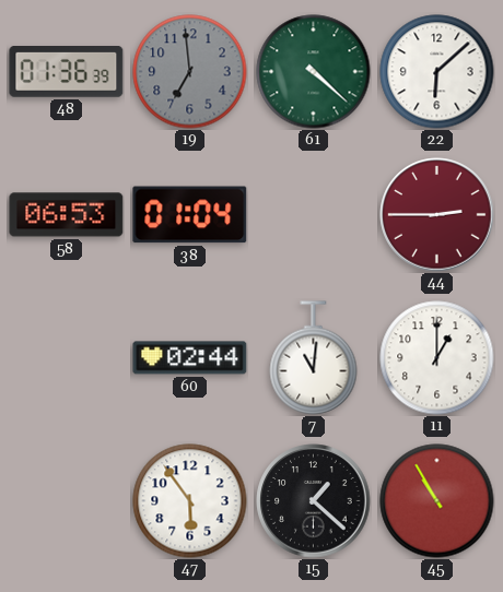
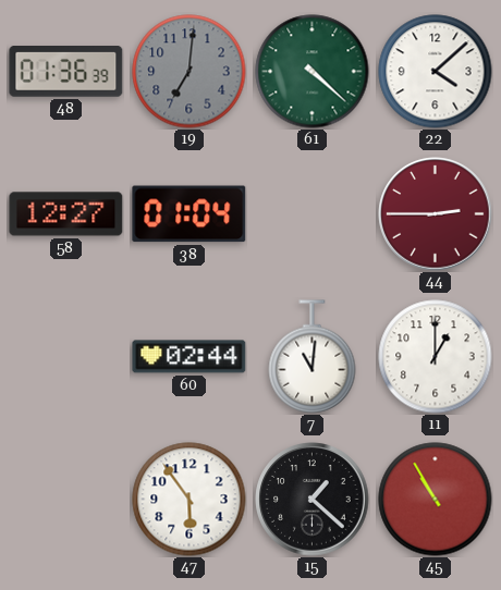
19: 6:59 -> 7:01
22: 6:08 -> 4:08
58: 06:53 -> 12:27
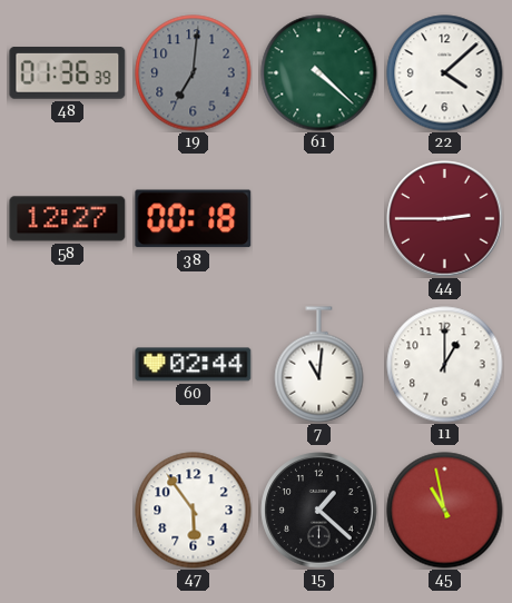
38: 01:04 -> 00:18
45: 10:55 -> 10:58
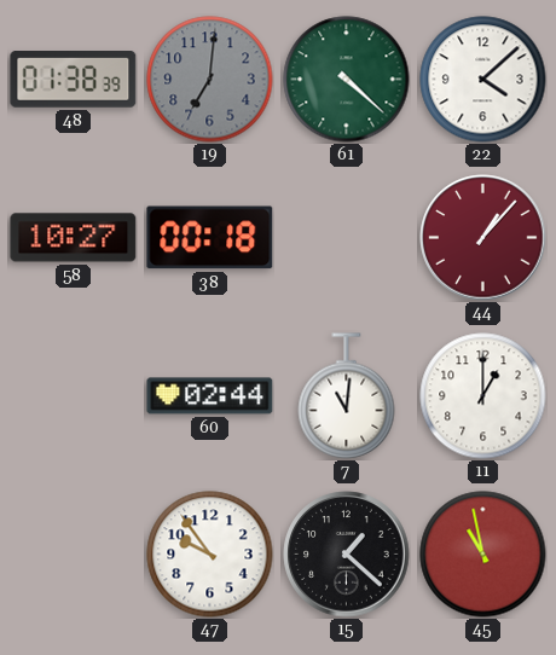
48: 01:36 -> 01:38
58: 12:27 -> 10:27
44: 2:45 -> 1:07
47: 5:54 -> 9:54
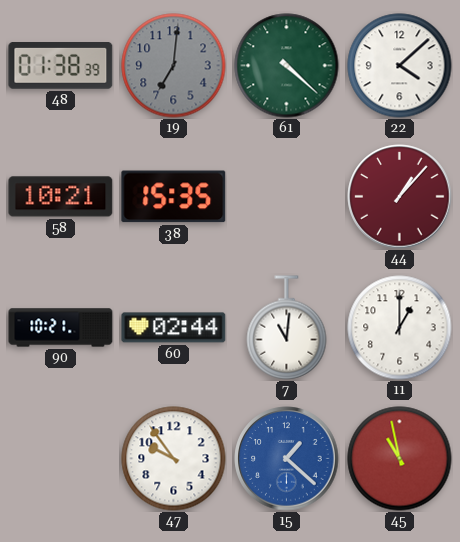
58: 10:27 -> 10:21
38: 00:18 -> 15:35
90: none -> 10:21
15 dial: black -> blue
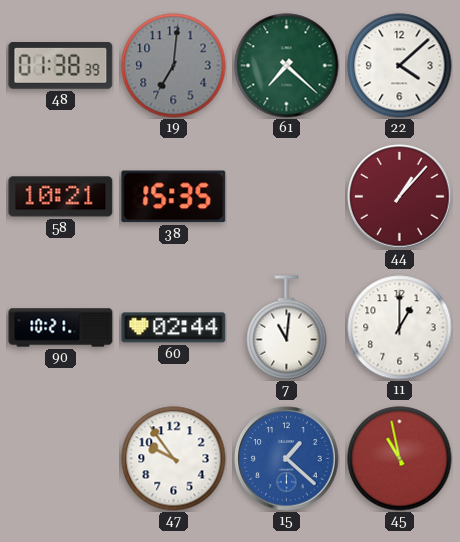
61: 4:22 -> 7:22
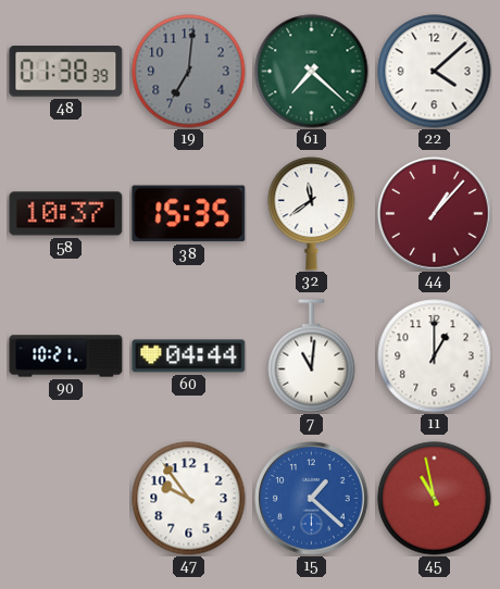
58: 10:21 -> 10:37
32: none -> 11:39
60: 02:44 -> 04:44
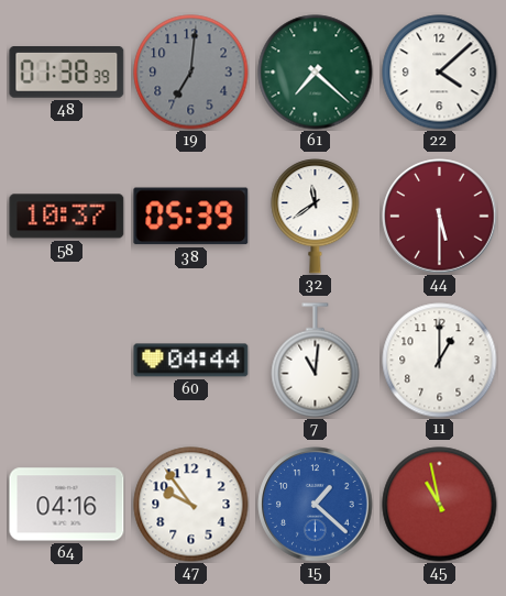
38: 15:35 -> 05:39
44: 1:07 -> 5:30
90: 10:21 -> none
64: none -> 04:16
